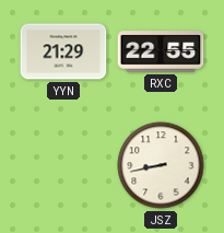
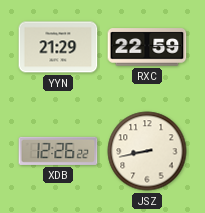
RXC: 22:55 -> 22:59
XDB: none -> 12:26
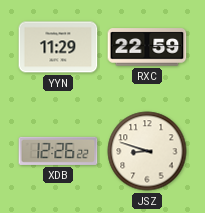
YYN: 21:29 -> 11:29
JSZ: 8:43 -> 8:48
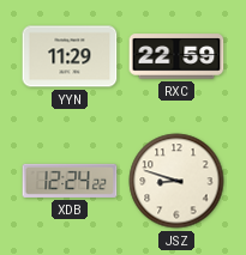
XDB: 12:26 -> 12:24
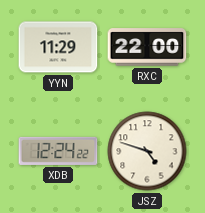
RXC: 22:59 -> 22:00
JSZ: 8:48 -> 4:48
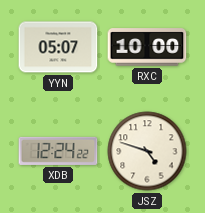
YYN: 11:29 -> 05:07
RXC: 22:00 -> 10:00
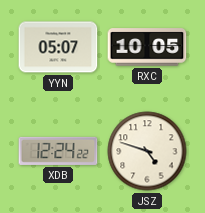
RXC: 10:00 -> 10:05
